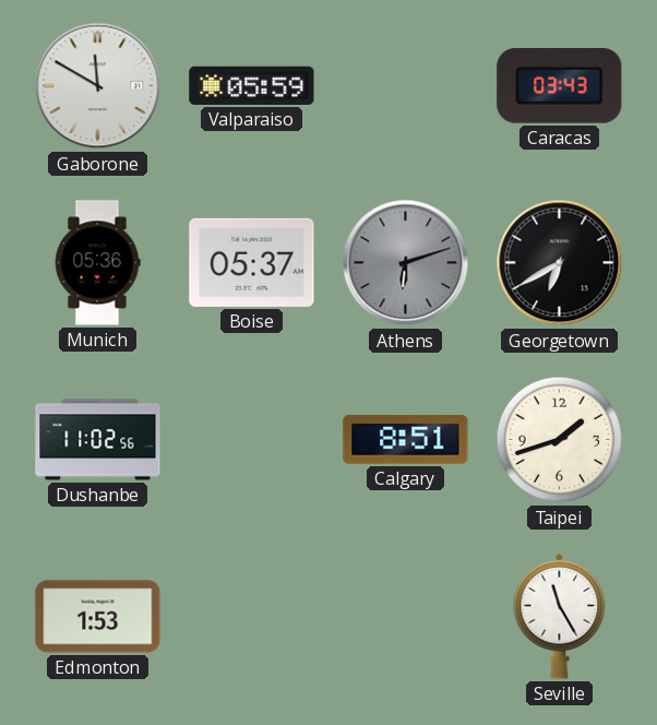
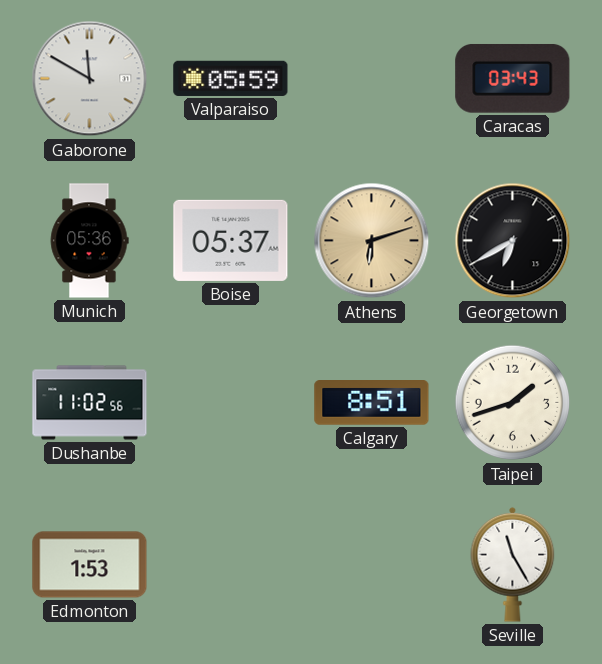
Athens dial: grey -> champagne
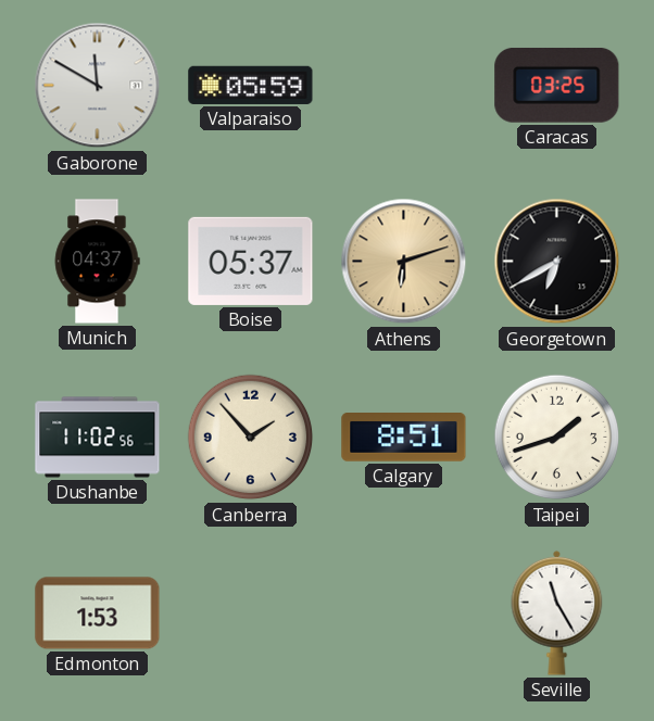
Caracas: 03:43 -> 03:25
Munich: 05:36 -> 04:37
Canberra: none -> 1:53
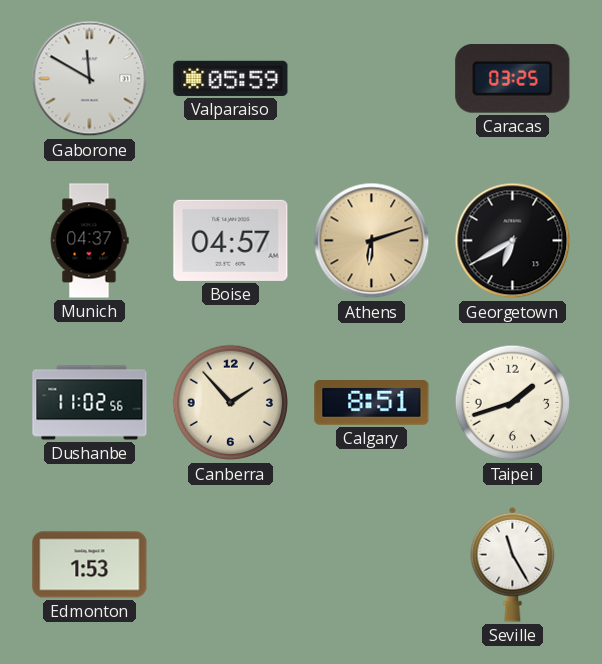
Boise: 05:37 -> 04:57
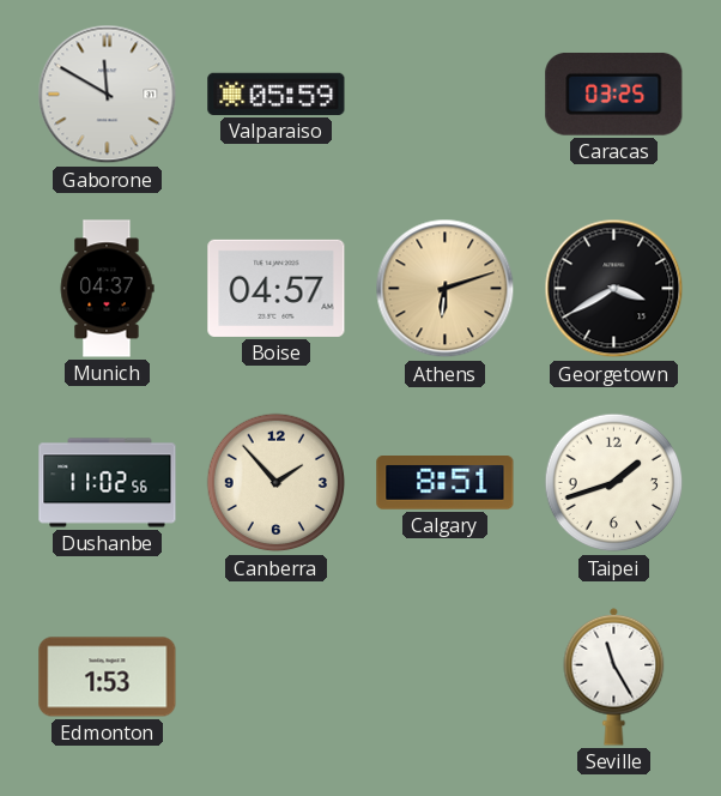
Georgetown: 6:40 -> 3:40
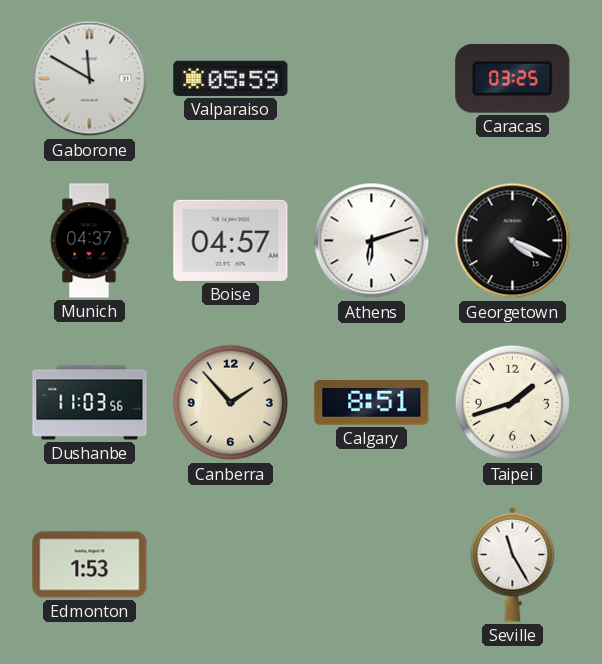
Athens dial: champagne -> white
Georgetown: 3:40 -> 4:19
Dushanbe: 11:02 -> 11:03
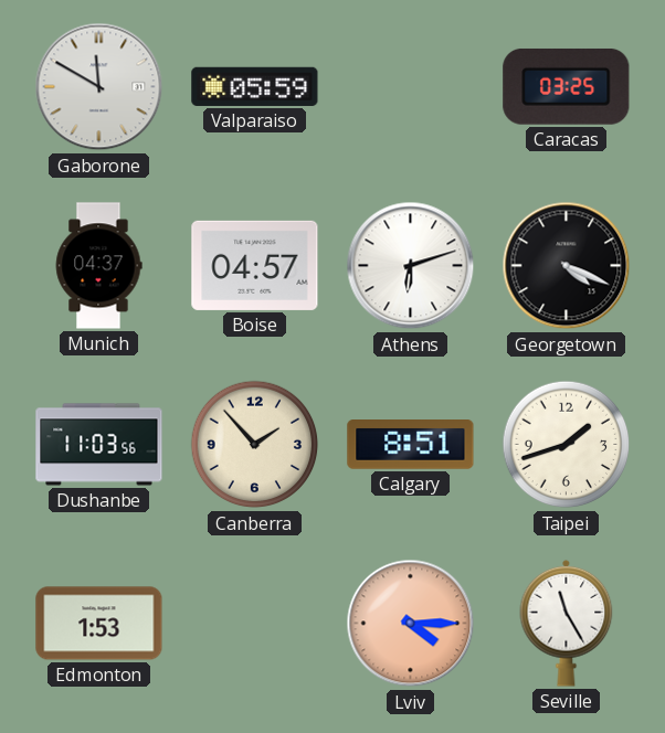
Lviv: none -> 4:15
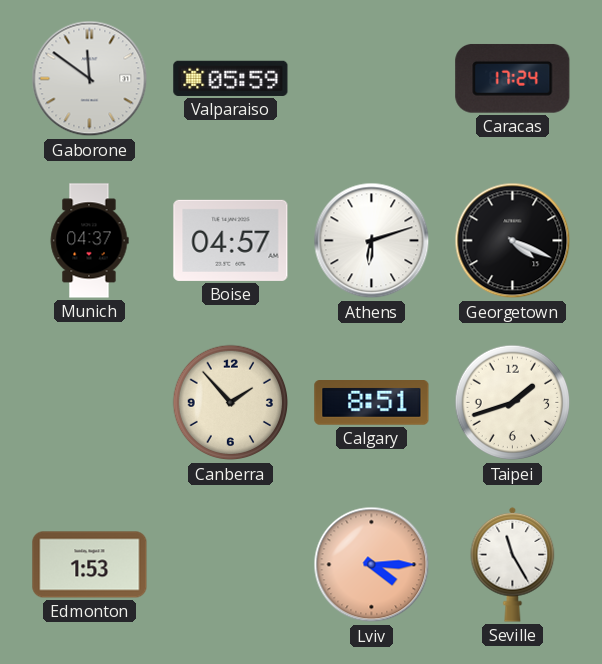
Gaborone: 11:50 -> 11:51
Caracas: 03:25 -> 17:24
Dushanbe: 11:03 -> none
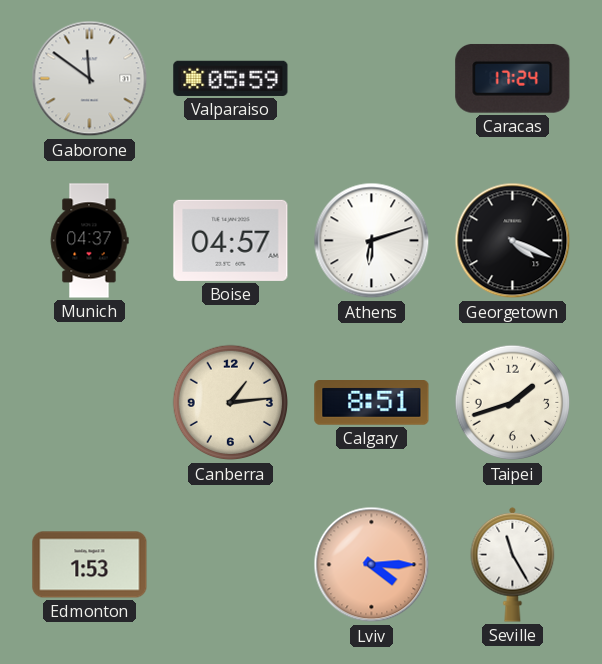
Canberra: 1:53 -> 1:14
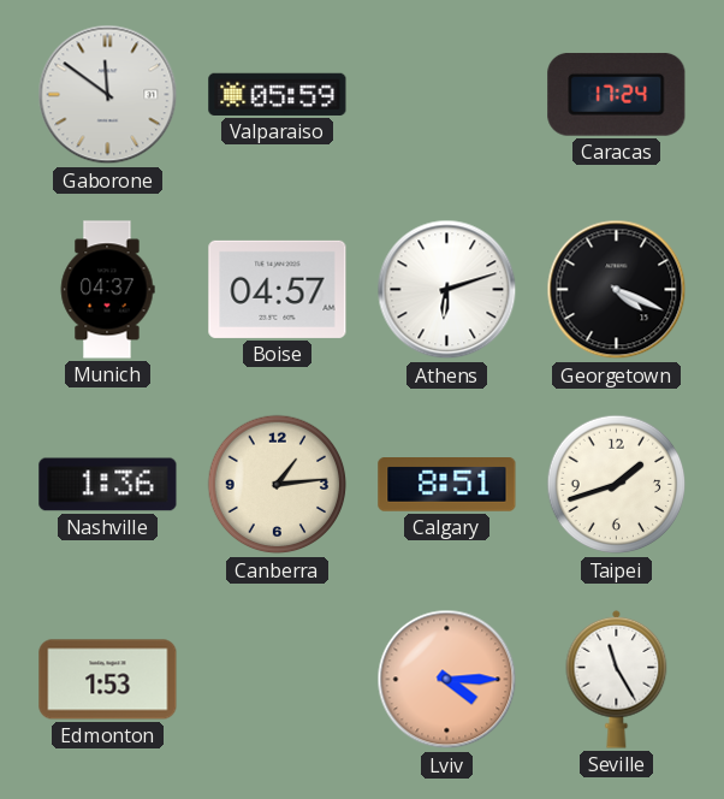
Nashville: none -> 1:36
